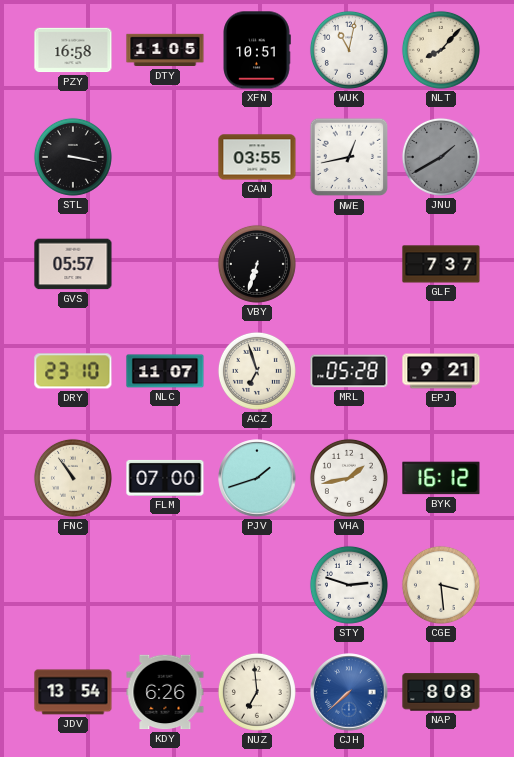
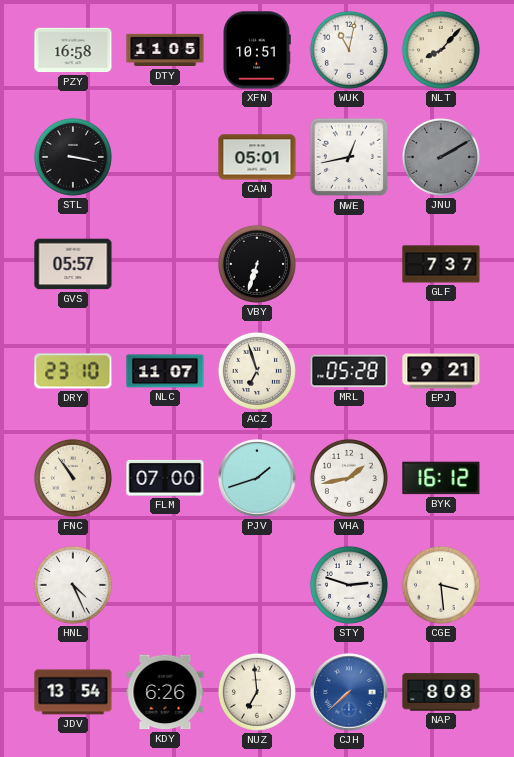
CAN: 03:55 -> 05:01
JNU: 1:40 -> 2:10
HNL: none -> 4:26
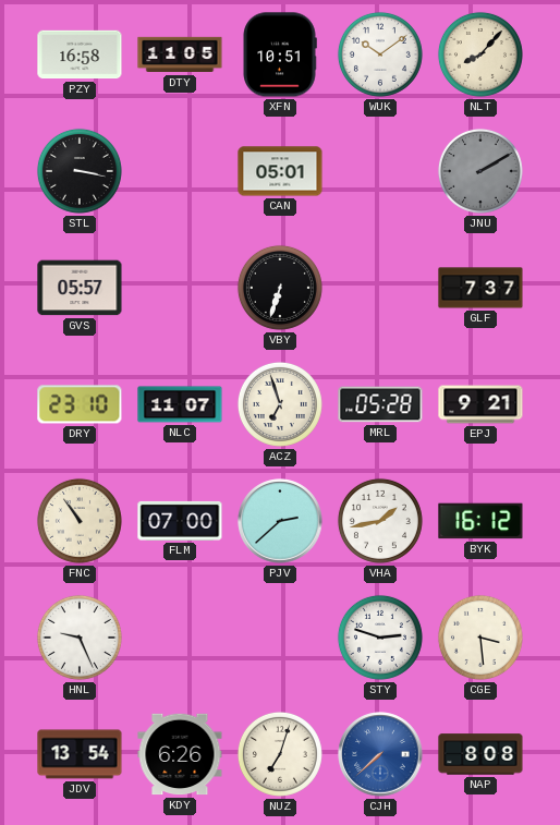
WUK: 11:02 -> 10:09
NWE: 12:43 -> none
PJV: 1:42 -> 2:38
HNL: 4:26 -> 9:26
NUZ: 6:59 -> 7:03
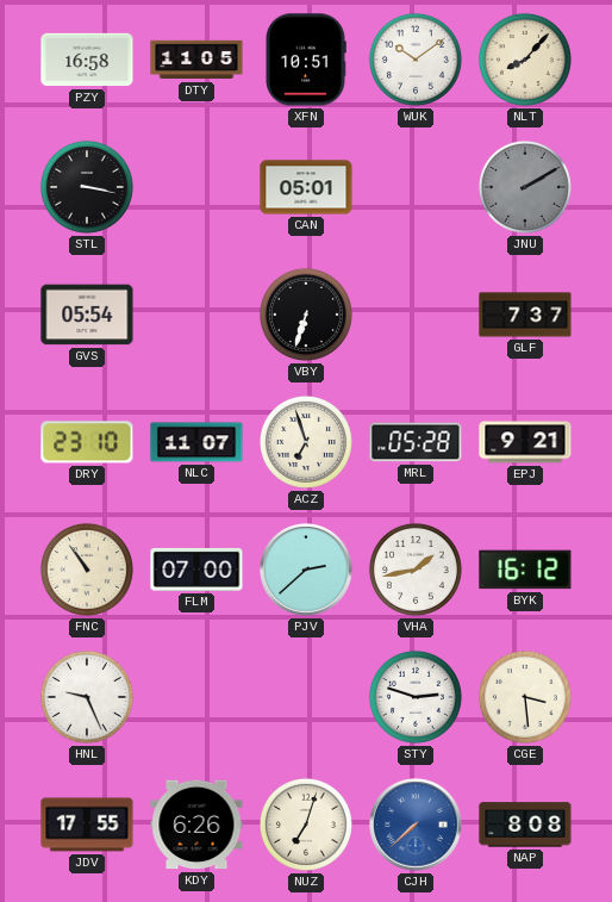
GVS: 05:57 -> 05:54
JDV: 13:54 -> 17:55
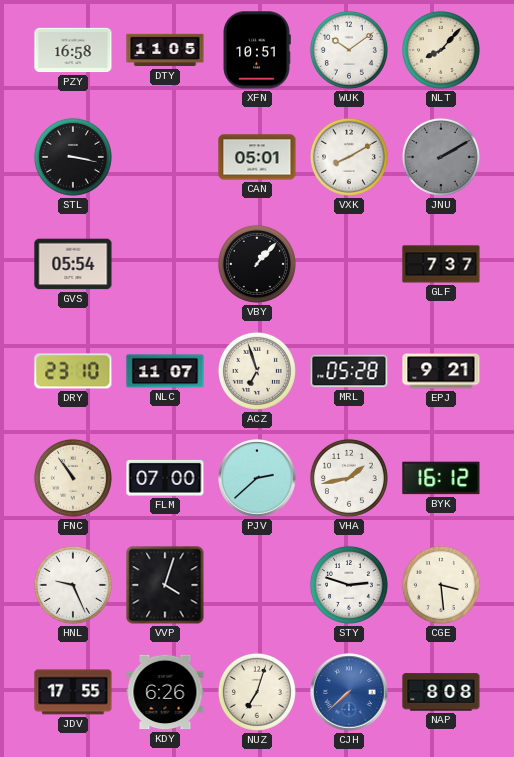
VXK: none -> 8:10
VBY: 6:33 -> 1:07
VVP: none -> 4:03
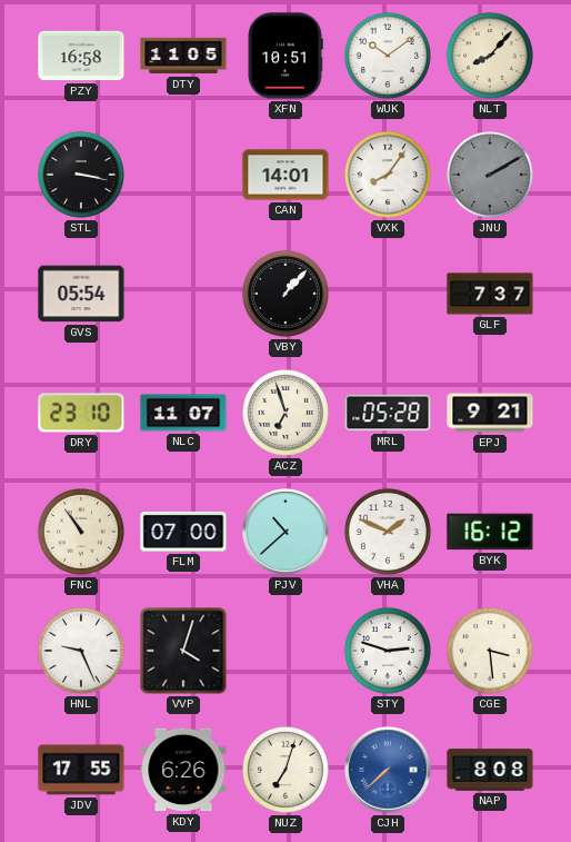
CAN: 05:01 -> 14:01
VXK: 8:10 -> 8:06
PJV: 2:38 -> 10:38
VHA: 1:43 -> 1:49
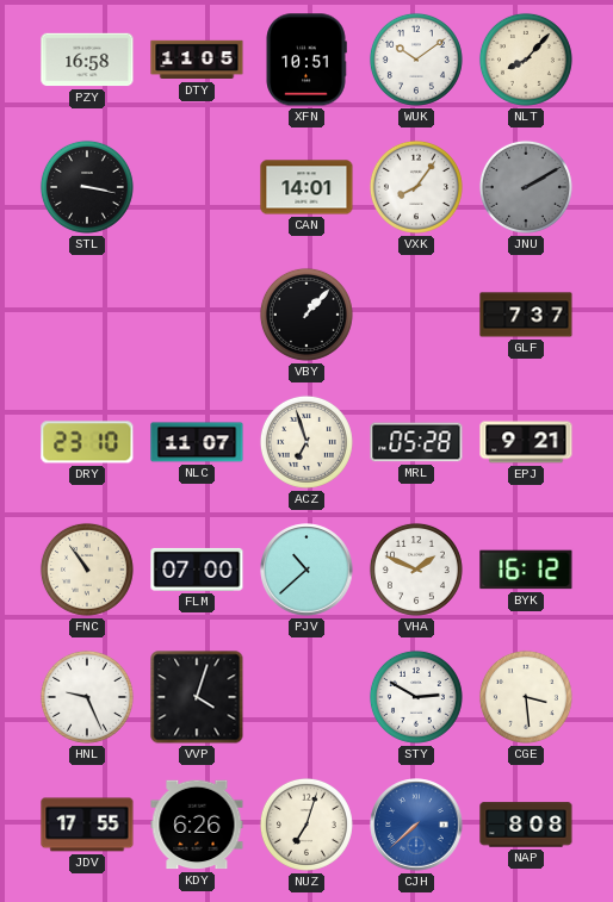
GVS: 05:54 -> none
STY: 2:48 -> 2:50
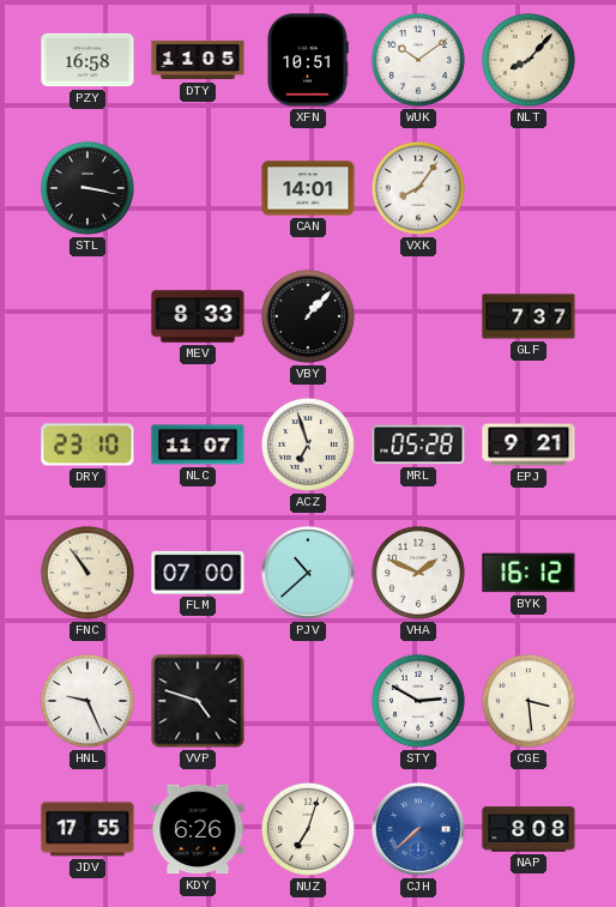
JNU: 2:10 -> none
MEV: none -> 8:33
VVP: 4:03 -> 4:48
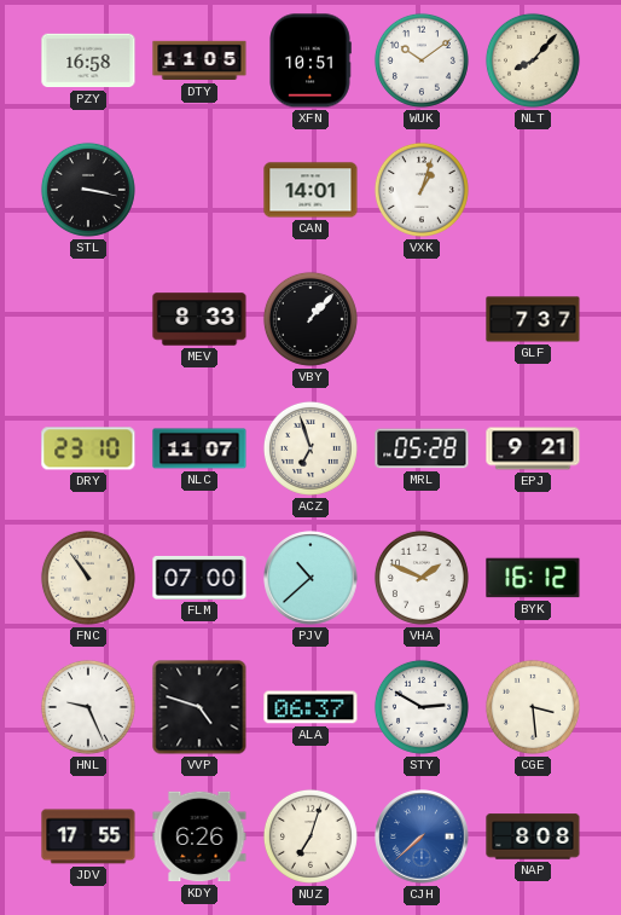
VXK: 8:06 -> 1:03
ALA: none -> 06:37
